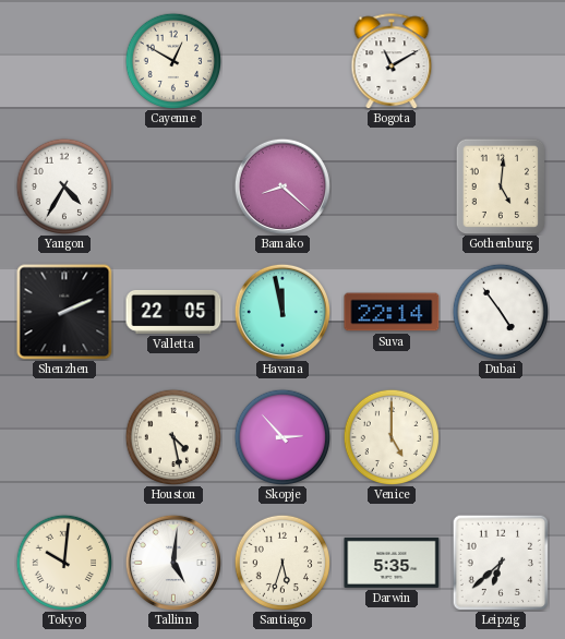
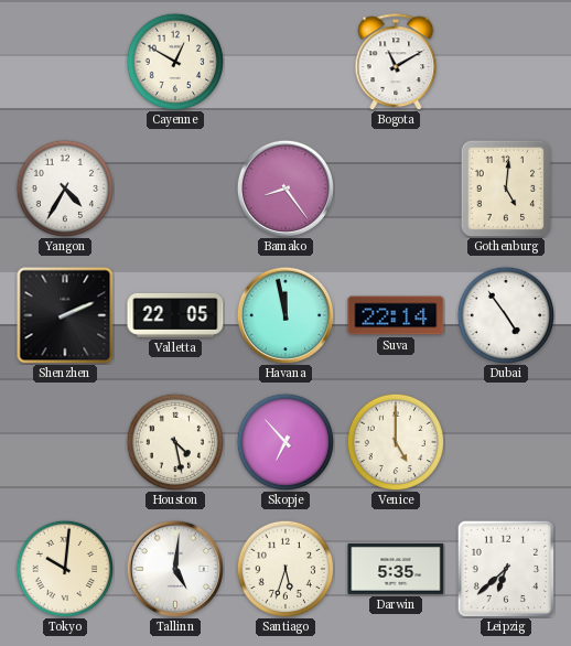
Bamako: 8:22 -> 8:24
Skopje: 2:53 -> 6:53
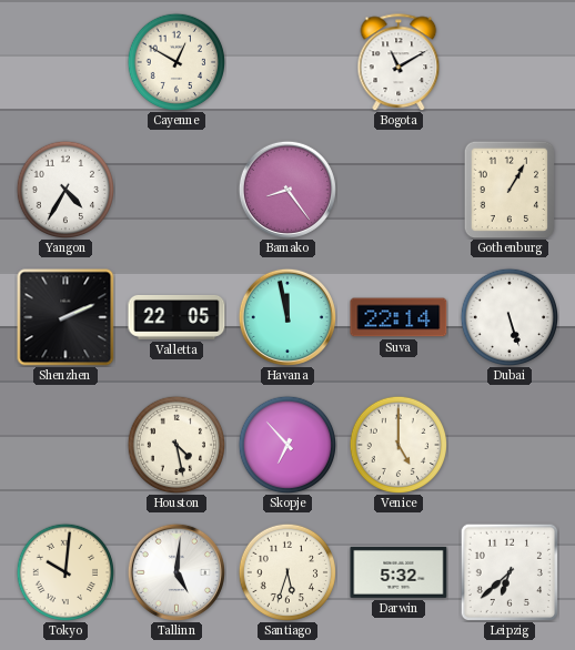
Gothenburg: 5:01 -> 1:05
Dubai: 4:54 -> 5:27
Darwin: 5:35 -> 5:32
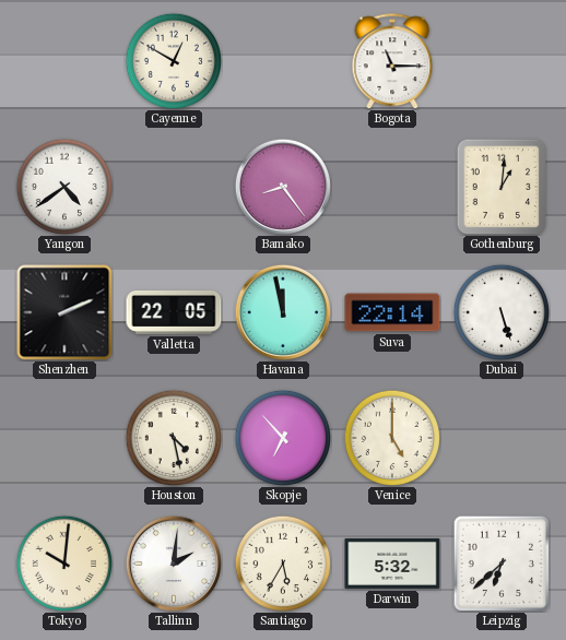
Bogota: 11:10 -> 11:15
Yangon: 4:35 -> 4:39
Gothenburg: 1:05 -> 1:01
Tallinn: 5:01 -> 2:01
Santiago: 5:33 -> 5:35
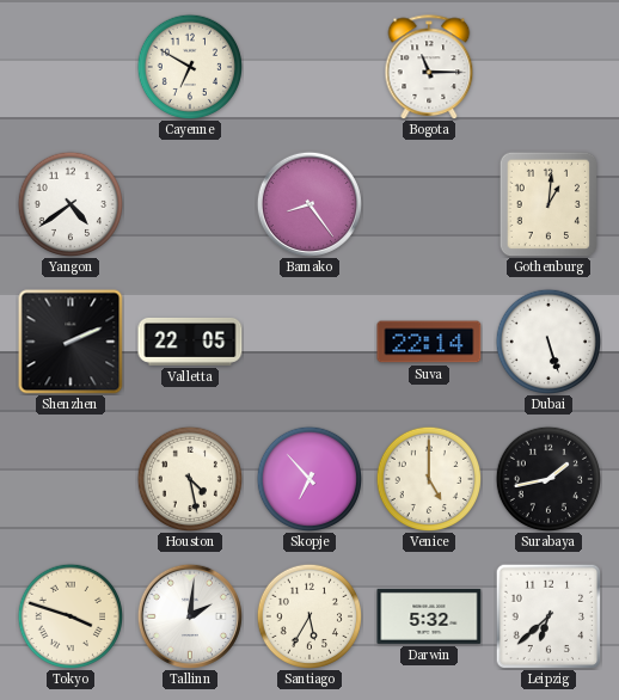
Cayenne: 12:50 -> 6:50
Havana: 11:58 -> none
Surabaya: none -> 1:43
Tokyo: 10:01 -> 3:48
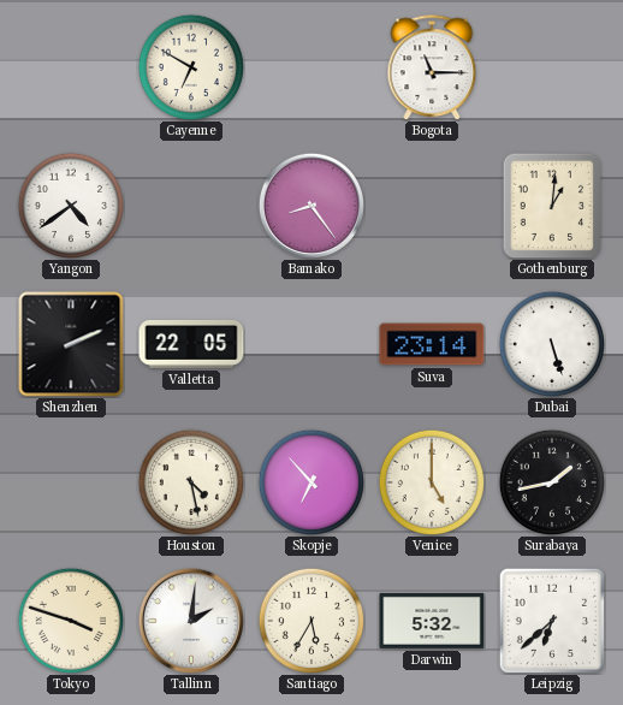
Suva: 22:14 -> 23:14
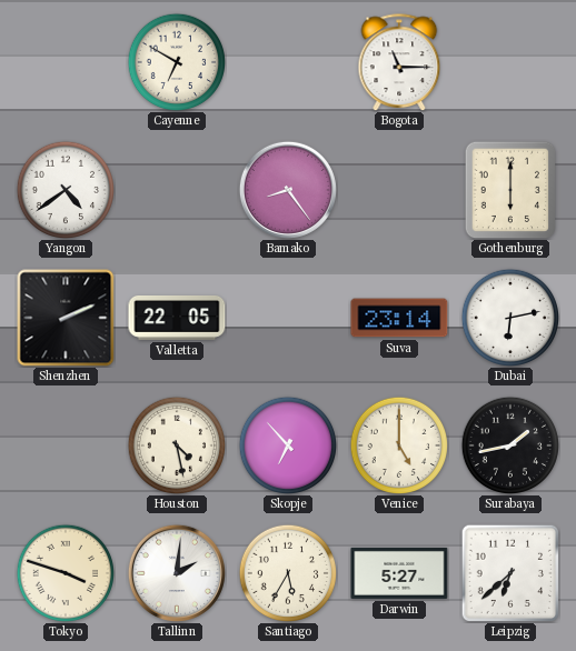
Gothenburg: 1:01 -> 6:00
Dubai: 5:27 -> 6:13
Darwin: 5:32 -> 5:27
